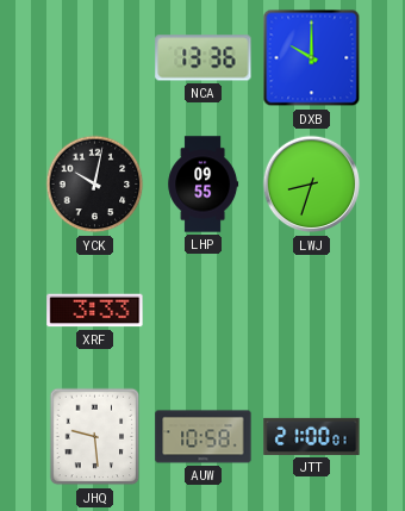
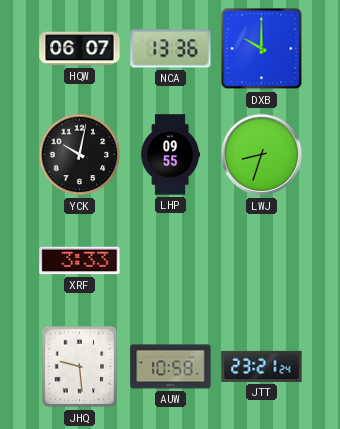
HQW: none -> 06:07
JTT: 21:00 -> 23:21
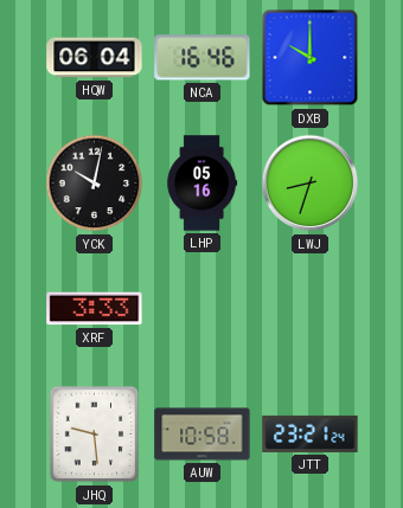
HQW: 06:07 -> 06:04
NCA: 13:36 -> 16:46
LHP: 09:55 -> 05:16
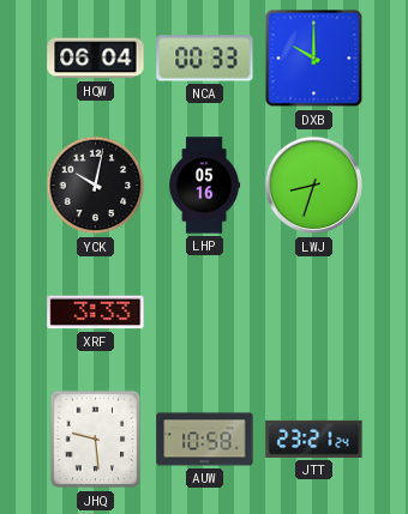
NCA: 16:46 -> 00:33
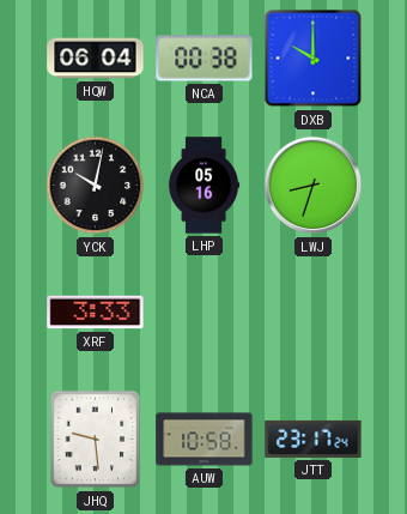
NCA: 00:33 -> 00:38
JTT: 23:21 -> 23:17
